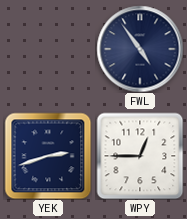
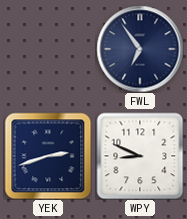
FWL: 4:54 -> 6:54
WPY: 12:45 -> 8:49
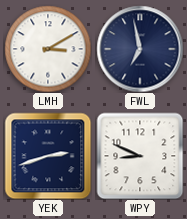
LMH: none -> 3:10
FWL: 6:54 -> 6:58
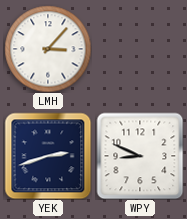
LMH: 3:10 -> 3:07
FWL: 6:58 -> none
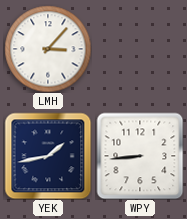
YEK: 2:42 -> 1:43
WPY: 8:49 -> 8:44
